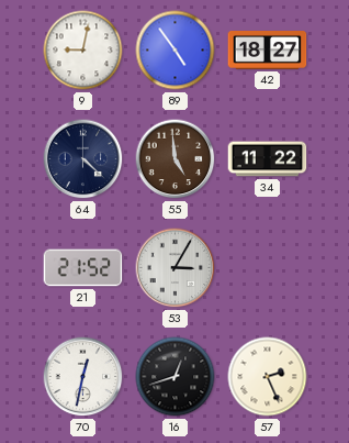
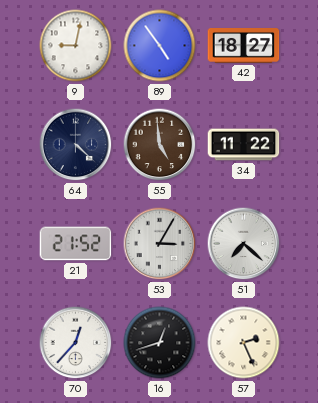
51: none -> 7:22
70: 12:32 -> 12:37
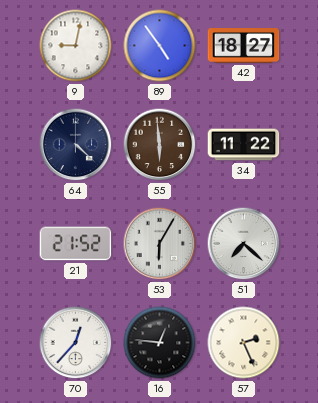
55: 4:59 -> 5:59
53: 3:05 -> 6:05
16: 12:42 -> 12:46
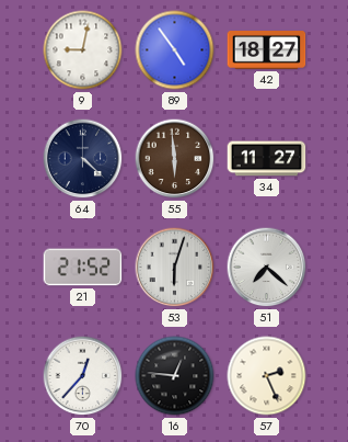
34: 11:22 -> 11:27
53: 6:05 -> 6:03
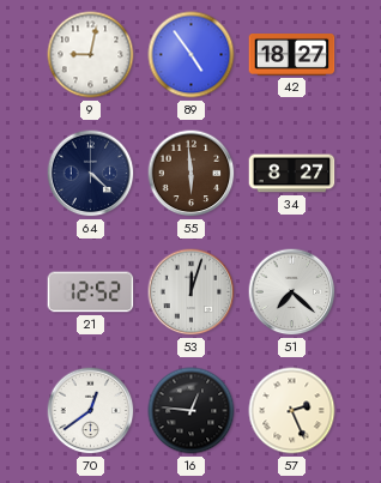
34: 11:27 -> 8:27
21: 21:52 -> 12:52
53: 6:03 -> 12:03
70: 12:37 -> 12:39
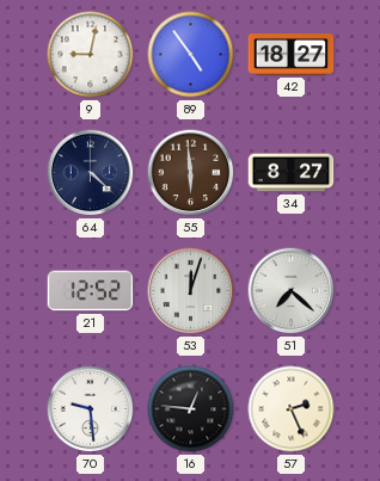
70: 12:39 -> 9:29
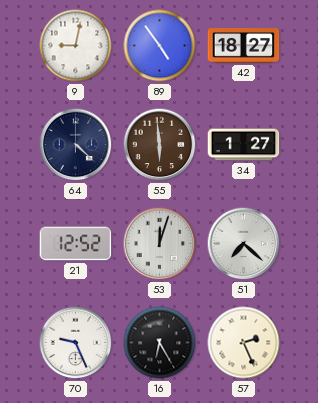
34: 8:27 -> 1:27
70: 9:29 -> 9:26
16: 12:46 -> 6:25
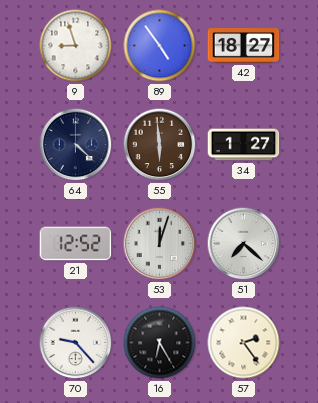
9: 9:02 -> 8:57
70: 9:26 -> 9:23
57: 2:26 -> 2:24
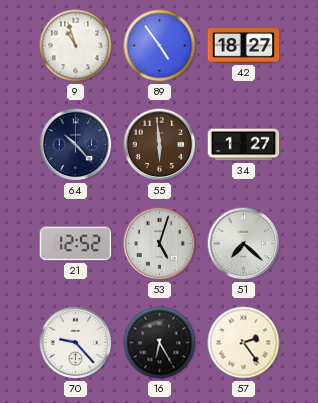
9: 8:57 -> 10:57
64: 4:22 -> 10:23
53: 12:03 -> 5:03
